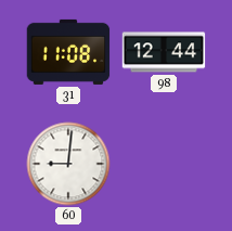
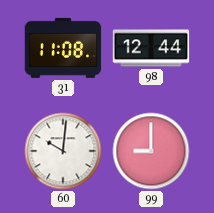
60: 9:01 -> 10:01
99: none -> 9:00
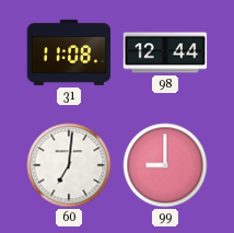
60: 10:01 -> 7:01
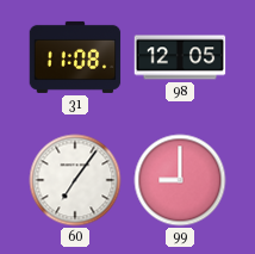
98: 12:44 -> 12:05
60: 7:01 -> 7:06
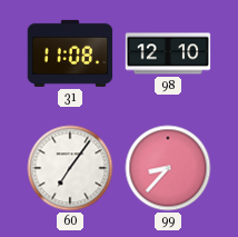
98: 12:05 -> 12:10
99: 9:00 -> 8:37
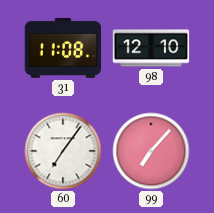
99: 8:37 -> 7:07
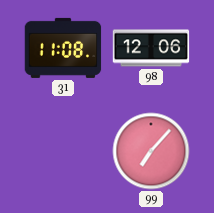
98: 12:10 -> 12:06
60: 7:06 -> none
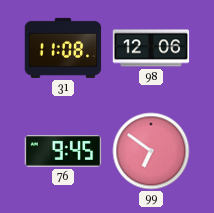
76: none -> 9:45
99: 7:07 -> 6:51
